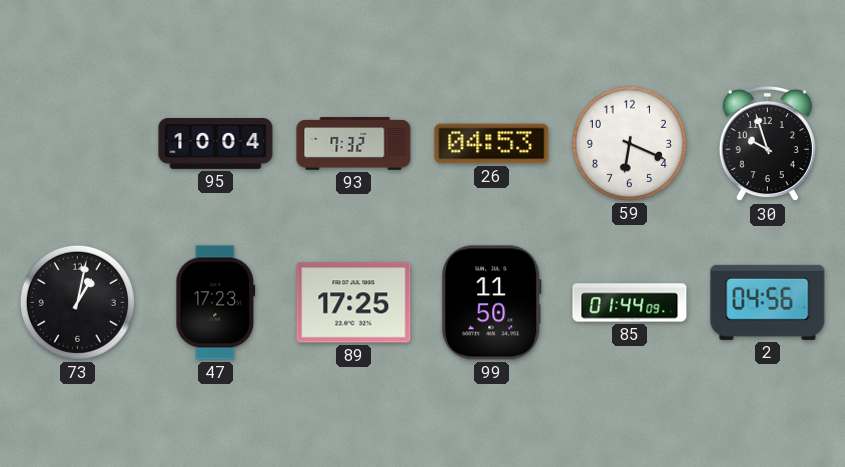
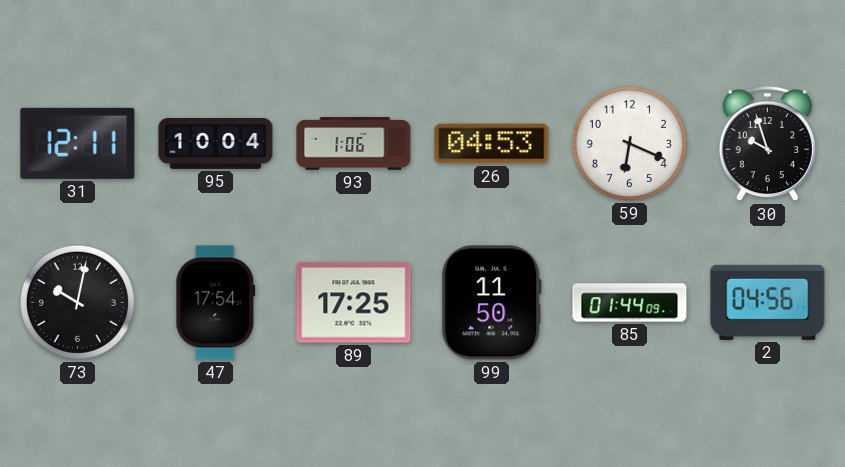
31: none -> 12:11
93: 7:32 -> 1:06
73: 1:02 -> 10:02
47: 17:23 -> 17:54
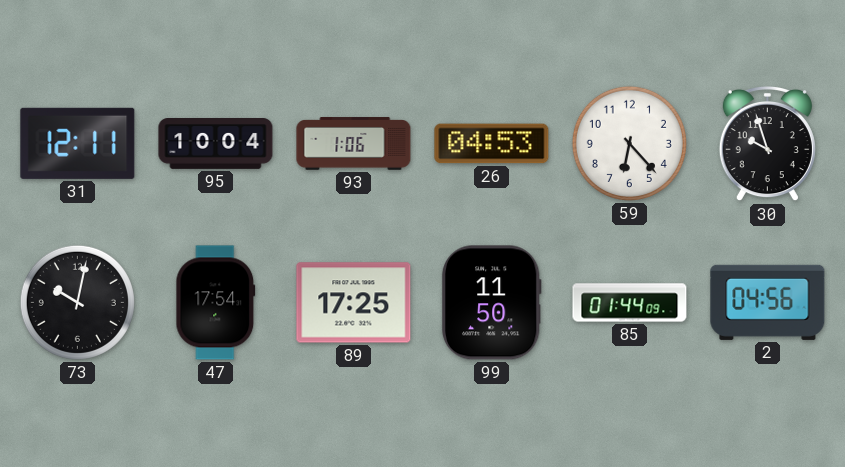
59: 6:19 -> 6:23
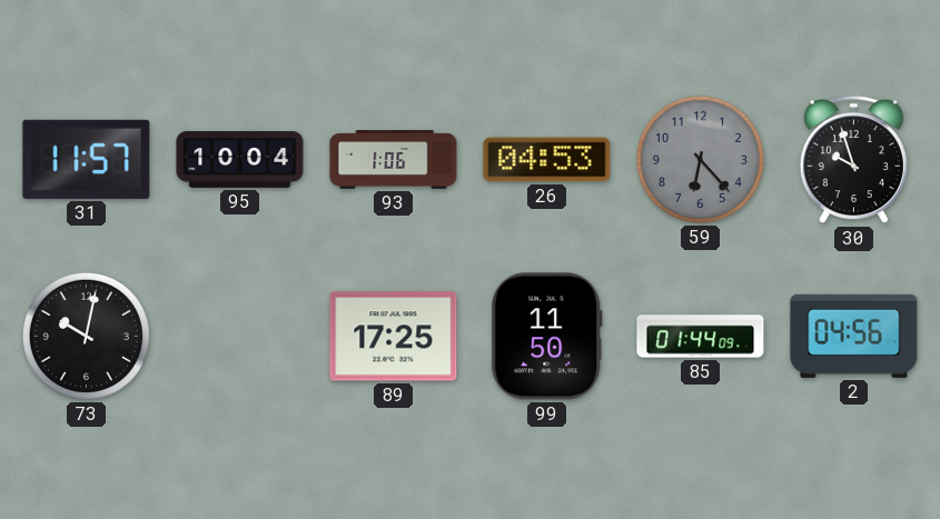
31: 12:11 -> 11:57
59 dial: white -> grey
47: 17:54 -> none
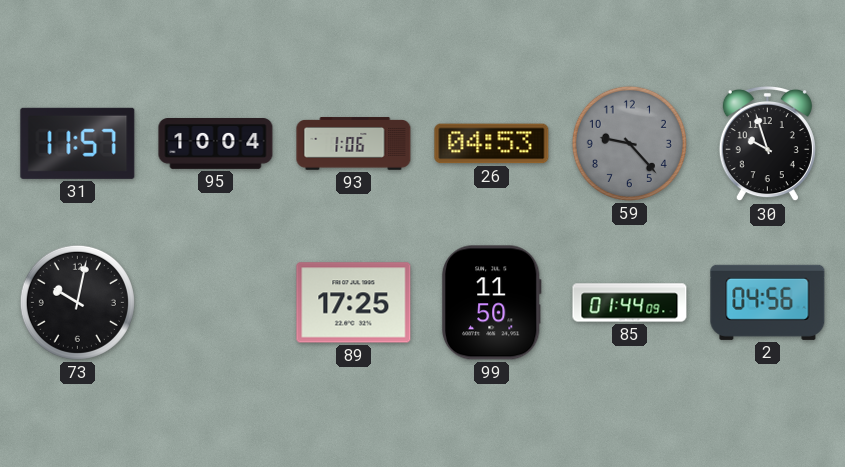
59: 6:23 -> 9:23
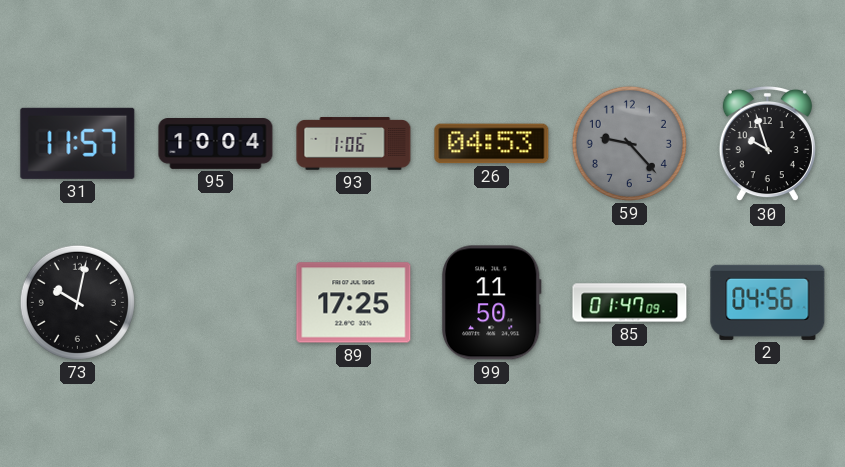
85: 01:44 -> 01:47
